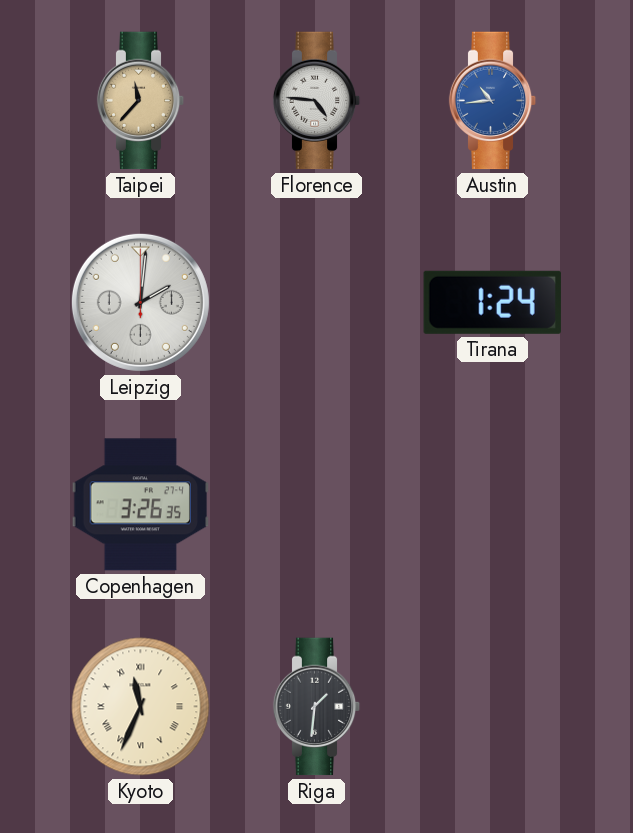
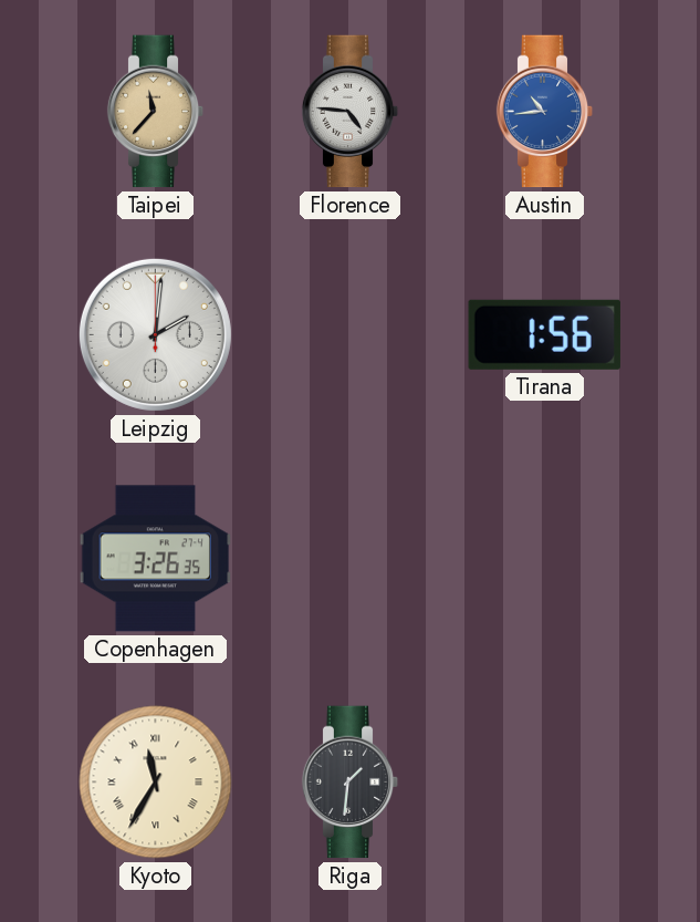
Tirana: 1:24 -> 1:56
Kyoto: 11:34 -> 11:35
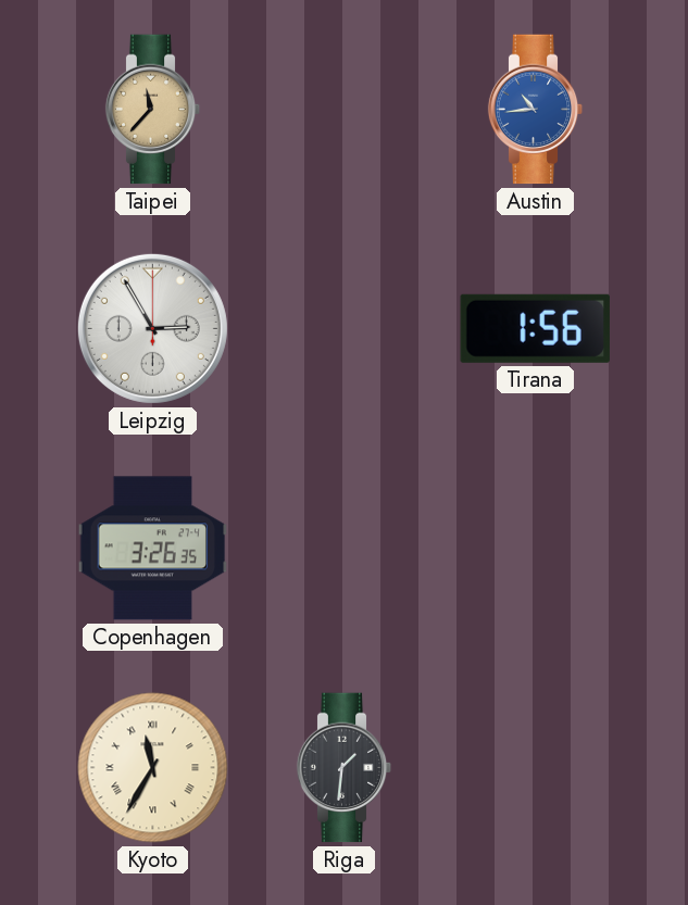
Florence: 4:46 -> none
Leipzig: 2:01 -> 2:55
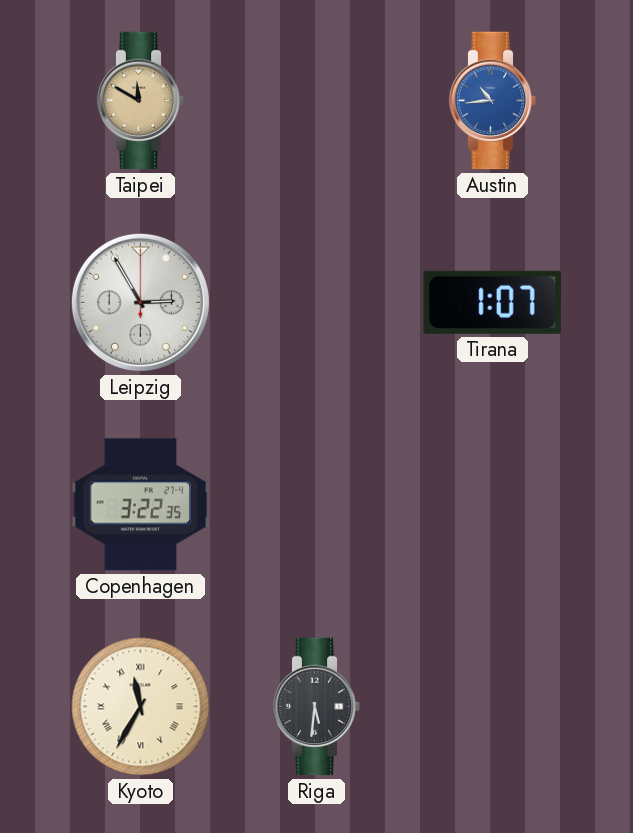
Taipei: 11:37 -> 11:50
Tirana: 1:56 -> 1:07
Copenhagen: 3:26 -> 3:22
Riga: 1:31 -> 5:31
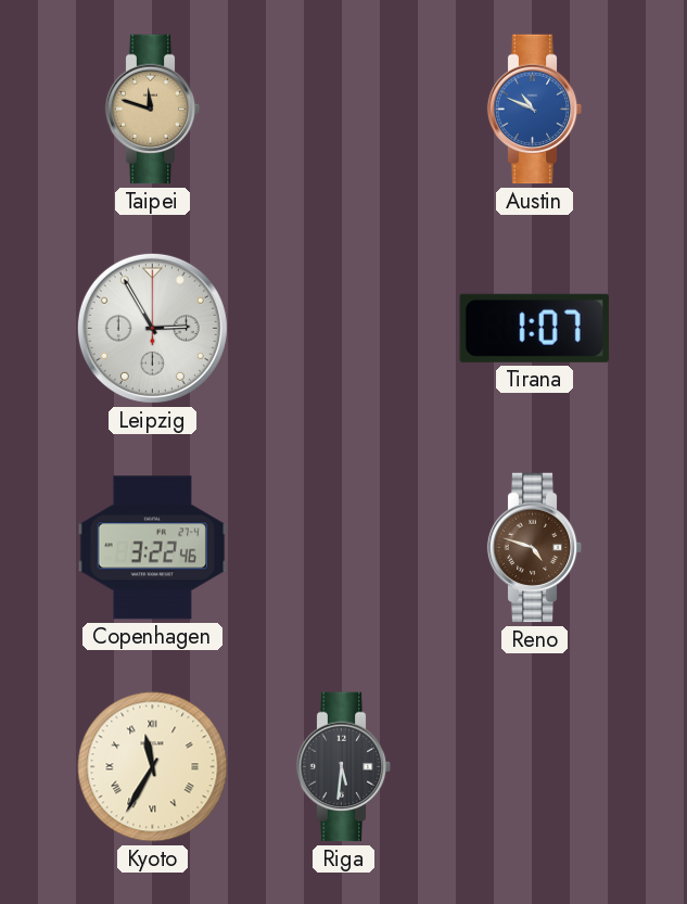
Taipei: 11:50 -> 11:48
Austin: 10:44 -> 10:49
Copenhagen: 3:22:35 -> 3:22:46
Reno: none -> 4:48
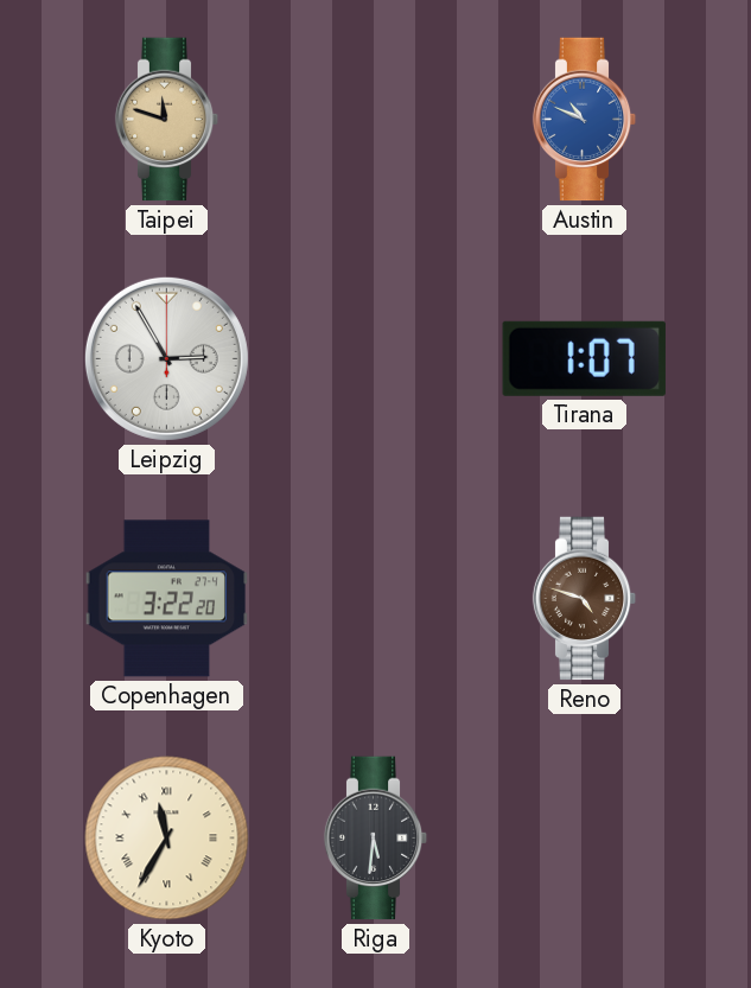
Copenhagen: 3:22:46 -> 3:22:20
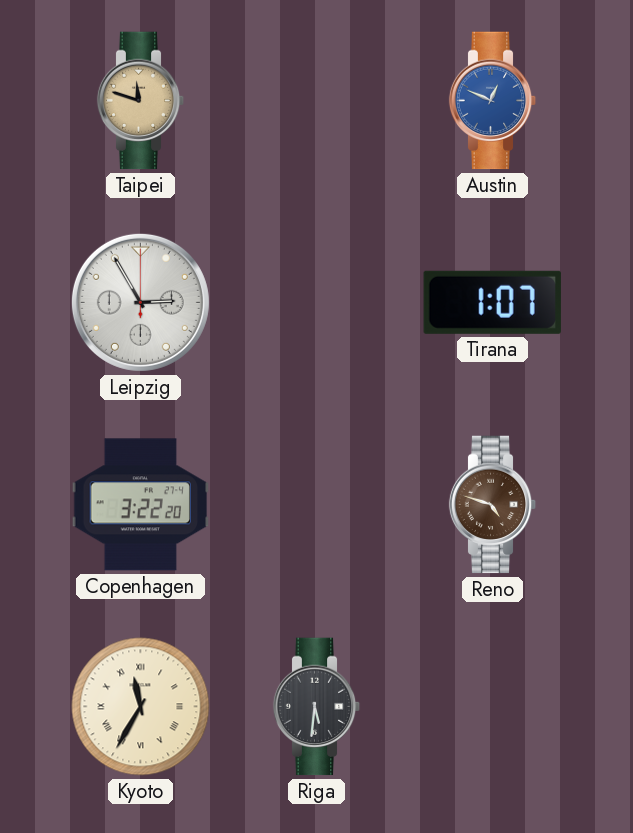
Austin: 10:49 -> 12:49
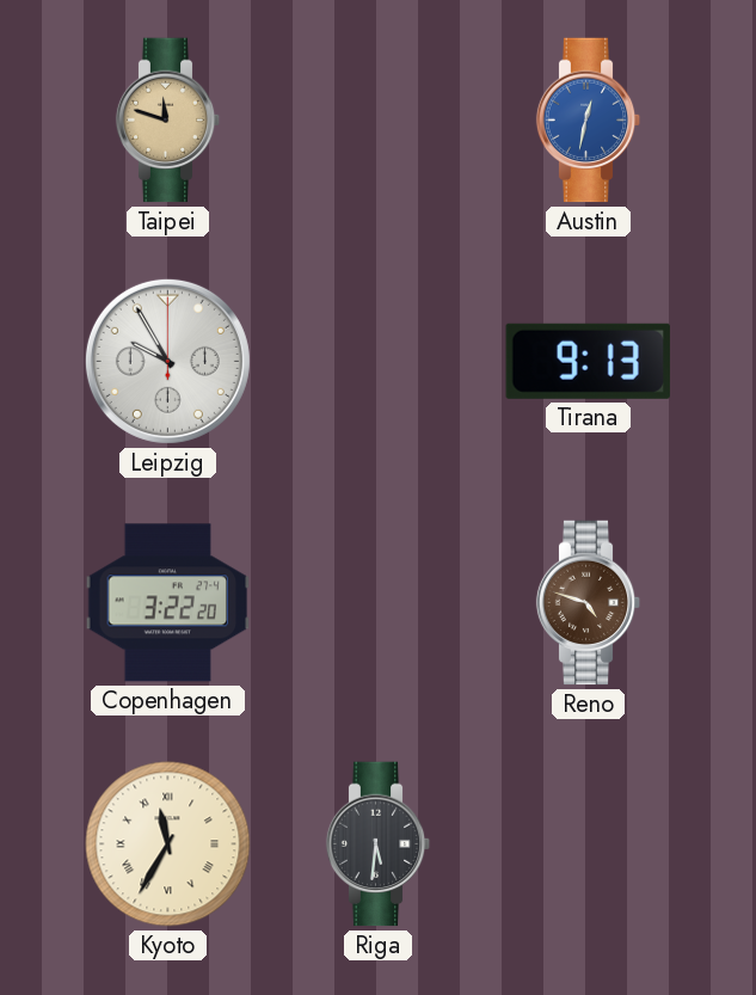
Austin: 12:49 -> 12:32
Leipzig: 2:55 -> 9:55
Tirana: 1:07 -> 9:13
